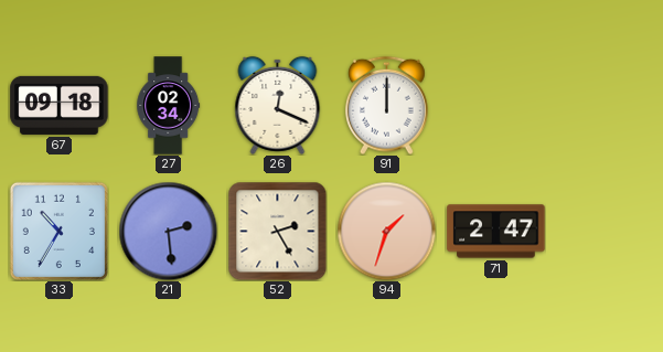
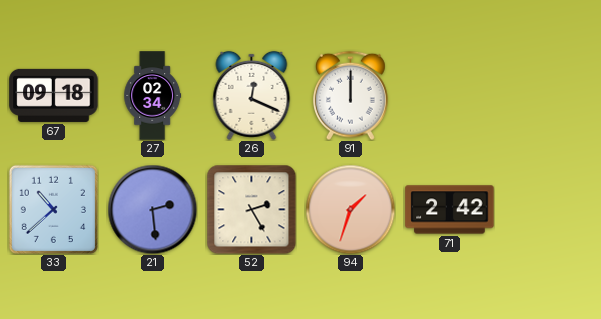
33: 10:35 -> 10:38
71: 2:47 -> 2:42
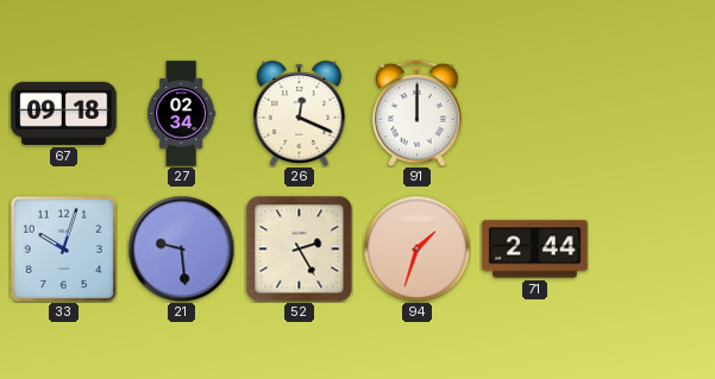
33: 10:38 -> 10:03
21: 2:29 -> 9:29
71: 2:42 -> 2:44
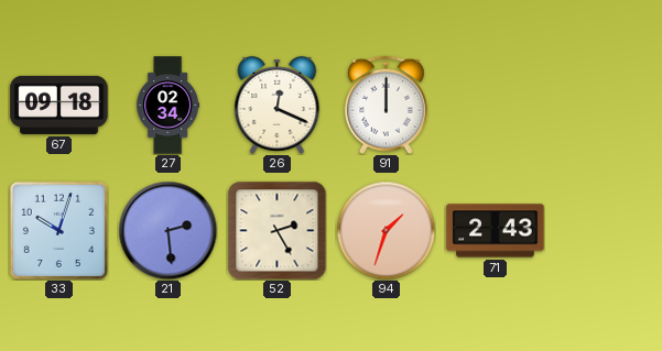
21: 9:29 -> 2:29
71: 2:44 -> 2:43
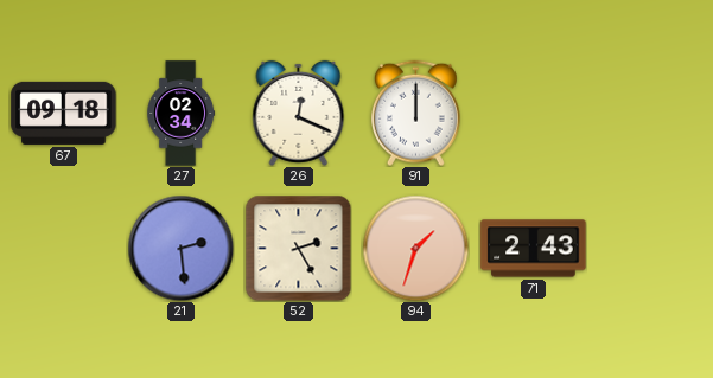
33: 10:03 -> none
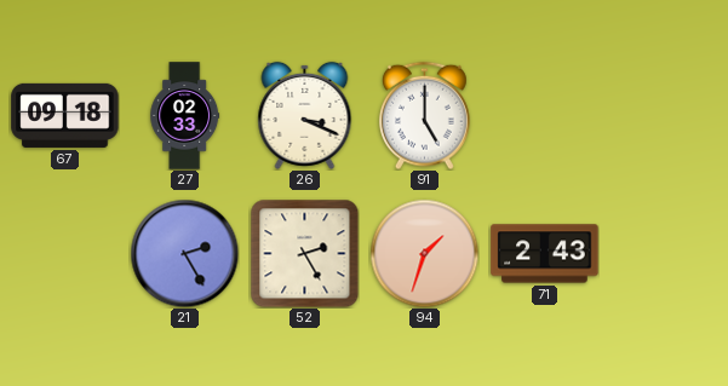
27: 02:34 -> 02:33
26: 12:19 -> 3:19
91: 12:00 -> 5:00
21: 2:29 -> 2:25
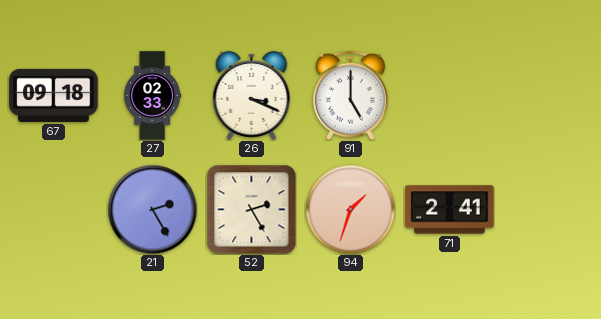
71: 2:43 -> 2:41
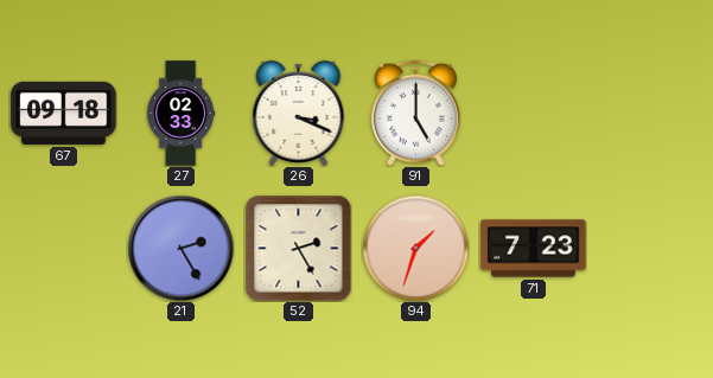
71: 2:41 -> 7:23
